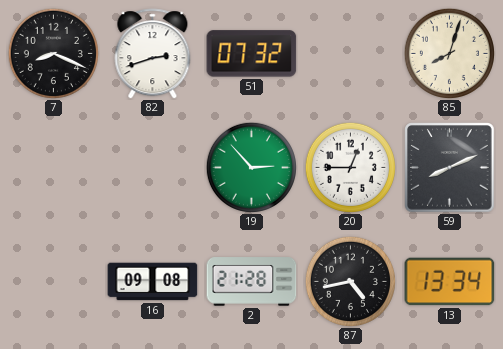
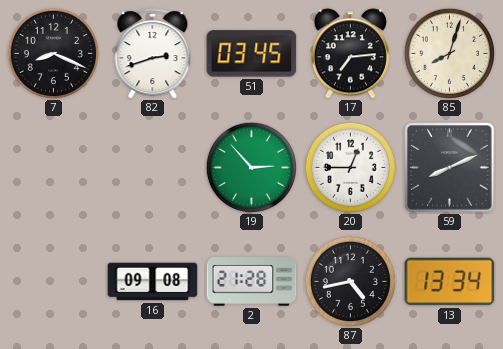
51: 07:32 -> 03:45
17: none -> 7:14
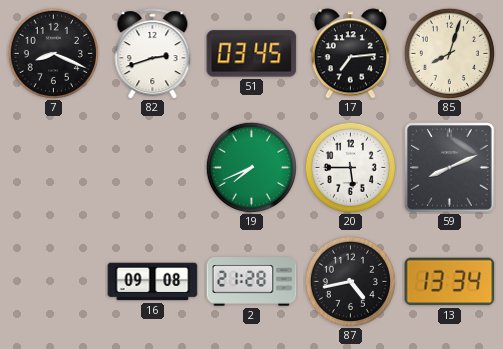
19: 2:53 -> 7:41
20: 12:45 -> 5:45
